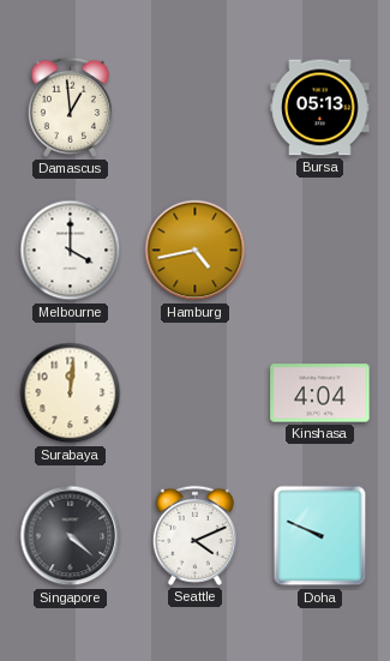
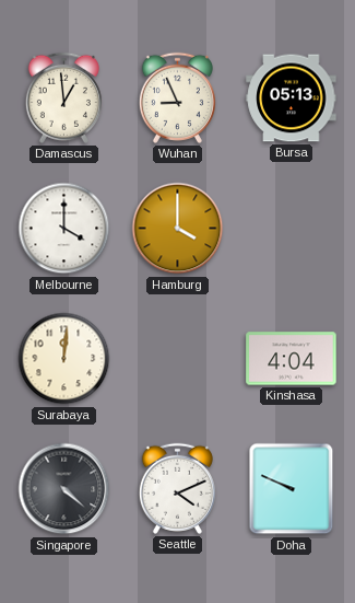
Wuhan: none -> 8:56
Hamburg: 4:43 -> 4:00
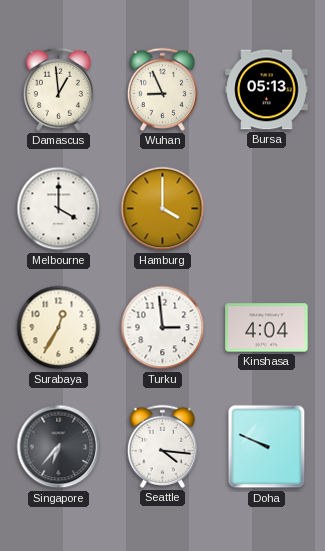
Surabaya: 12:01 -> 12:35
Turku: none -> 2:59
Singapore: 4:22 -> 6:37
Seattle: 4:11 -> 4:16
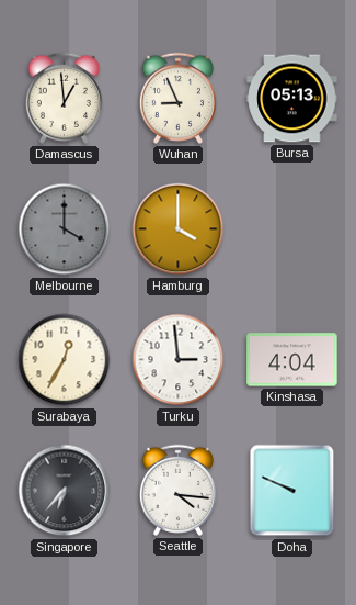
Melbourne dial: white -> grey
